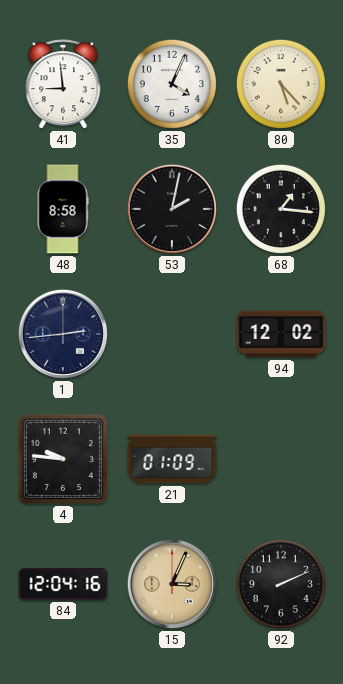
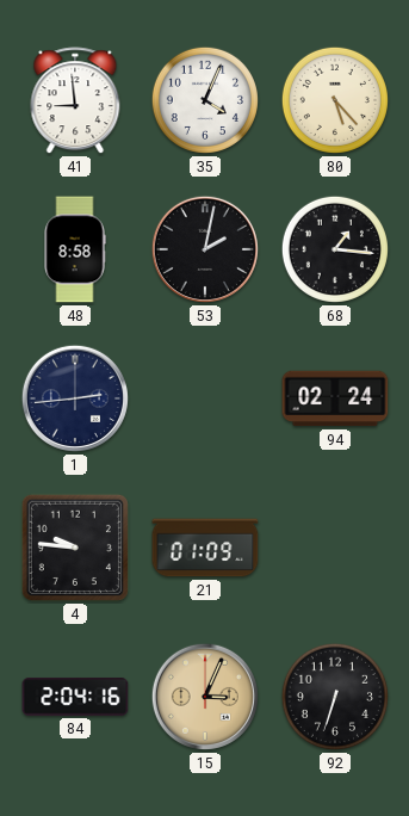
94: 12:02 -> 02:24
84: 12:04 -> 2:04
92: 2:11 -> 6:33
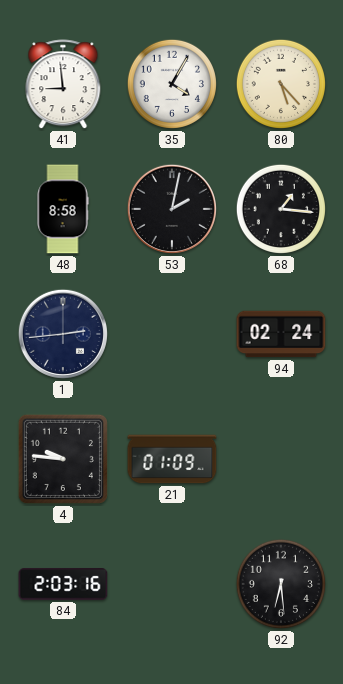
35: 4:04 -> 4:05
84: 2:04 -> 2:03
15: 3:04 -> none
92: 6:33 -> 6:29
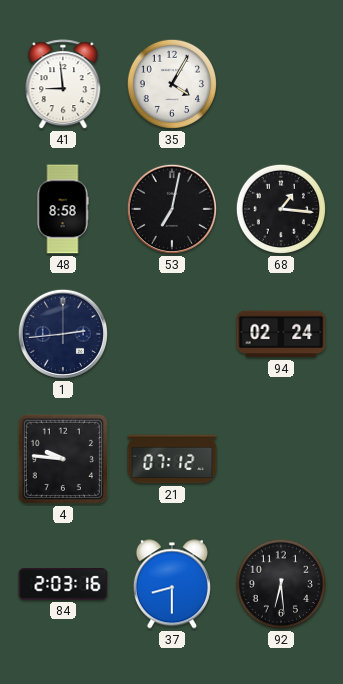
80: 5:23 -> none
53: 2:02 -> 7:02
21: 01:09 -> 07:12
37: none -> 8:30
